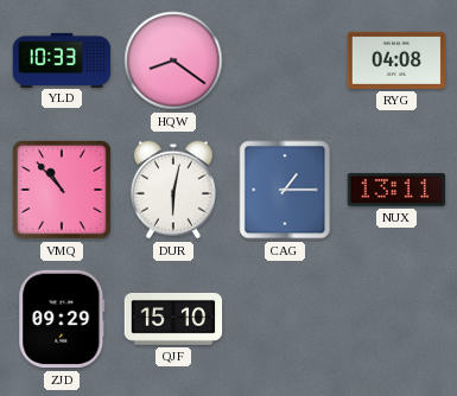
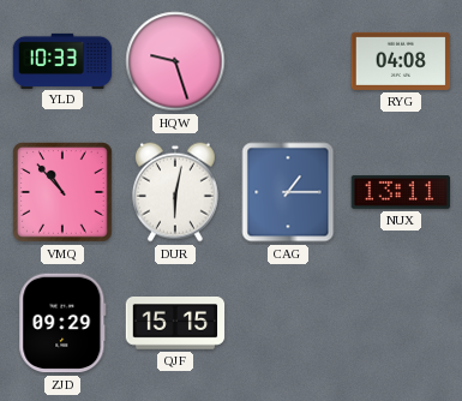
HQW: 8:21 -> 9:27
QJF: 15:10 -> 15:15
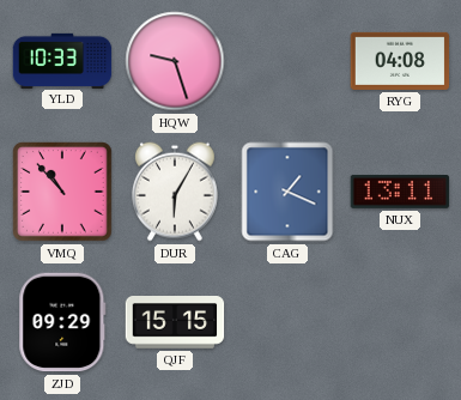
DUR: 6:02 -> 6:05
CAG: 1:15 -> 1:19
